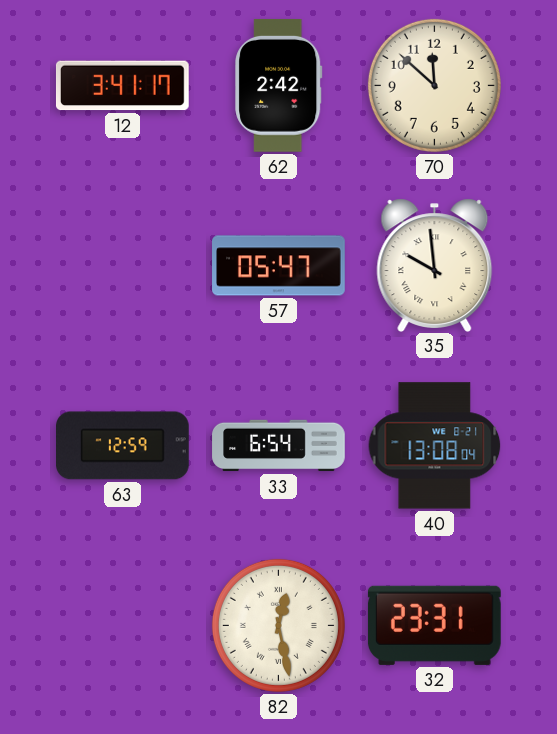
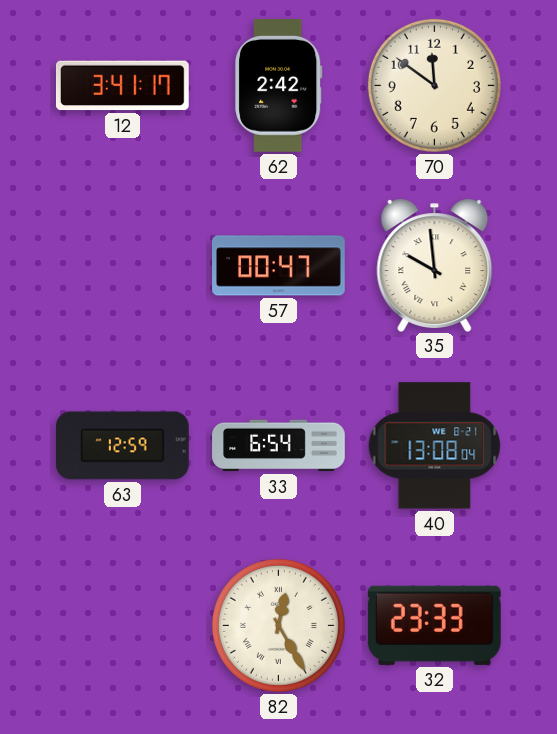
70: 11:52 -> 11:51
57: 05:47 -> 00:47
82: 12:28 -> 12:25
32: 23:31 -> 23:33
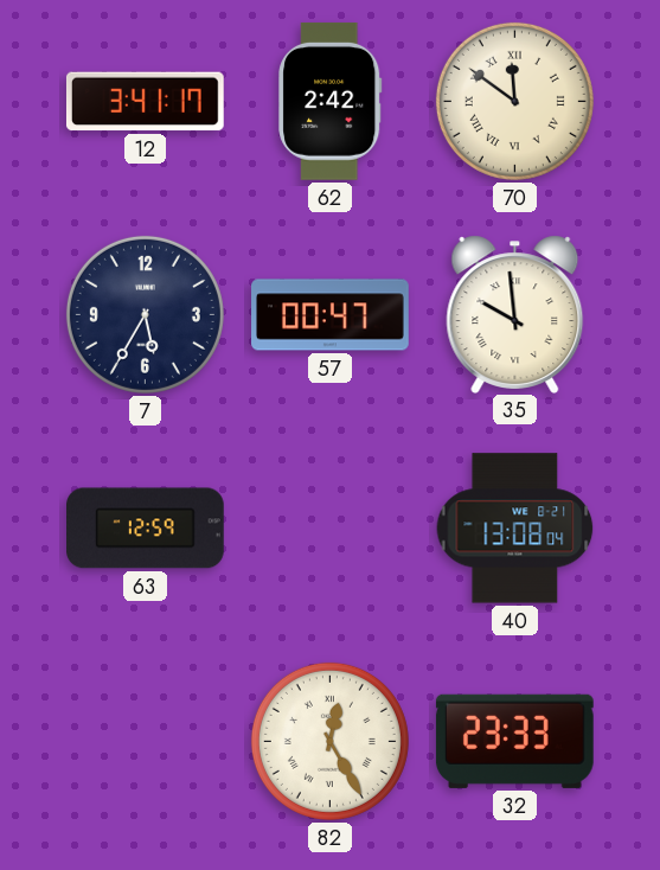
70 numerals: Arabic -> Roman
7: none -> 5:35
33: 6:54 -> none
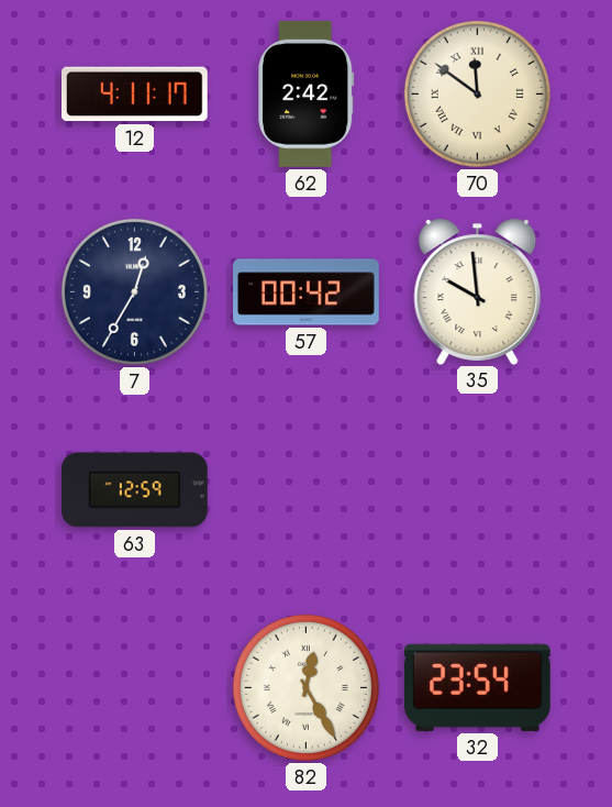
12: 3:41 -> 4:11
7: 5:35 -> 12:35
57: 00:47 -> 00:42
40: 13:08 -> none
32: 23:33 -> 23:54
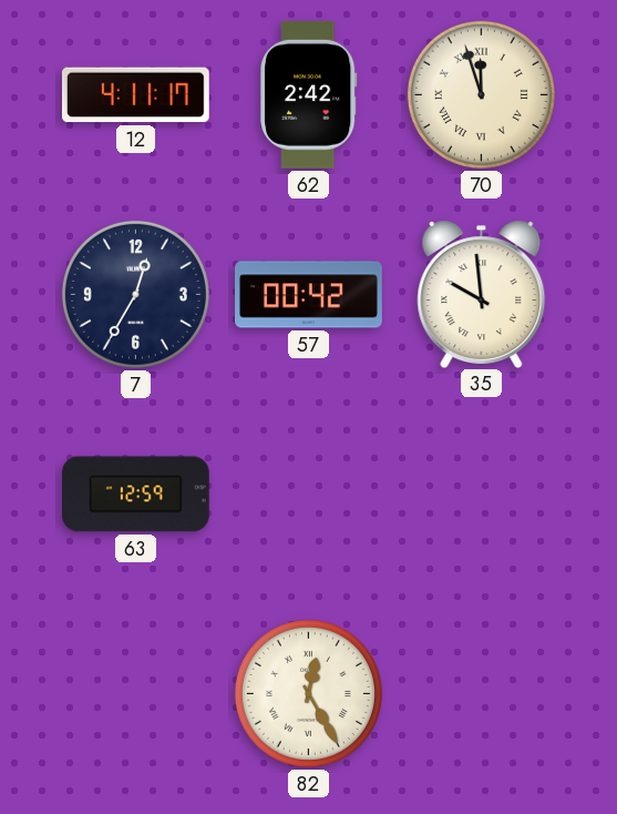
70: 11:51 -> 11:57
32: 23:54 -> none
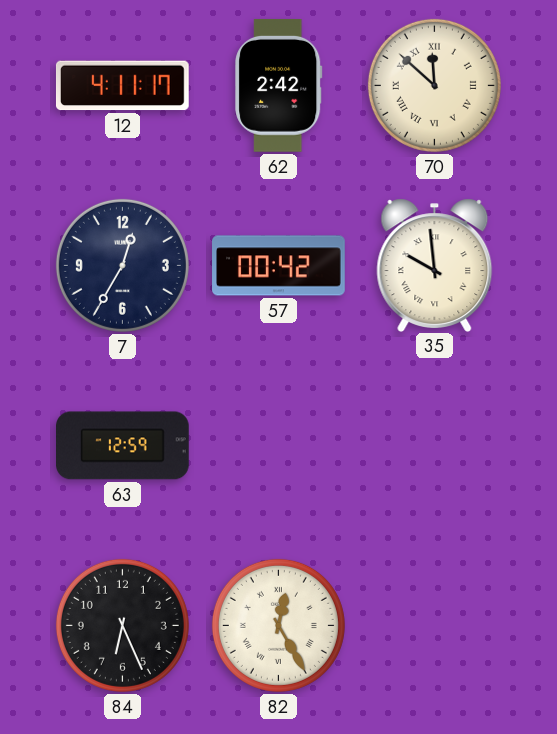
70: 11:57 -> 11:52
84: none -> 6:26
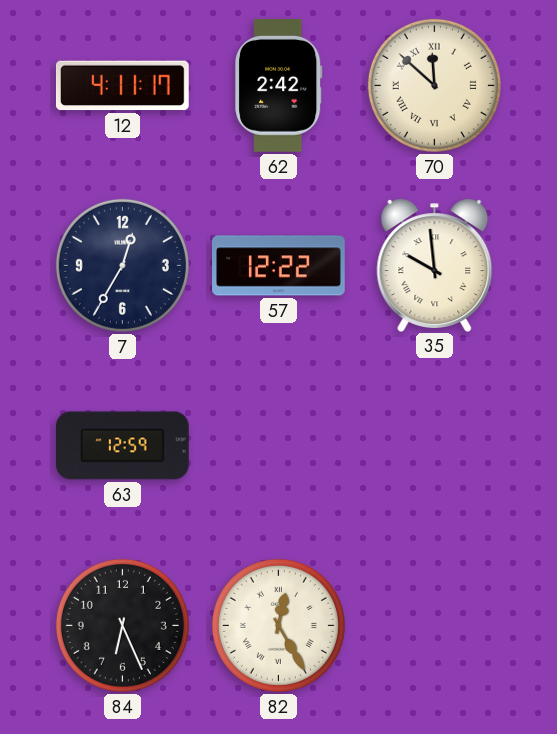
57: 00:42 -> 12:22
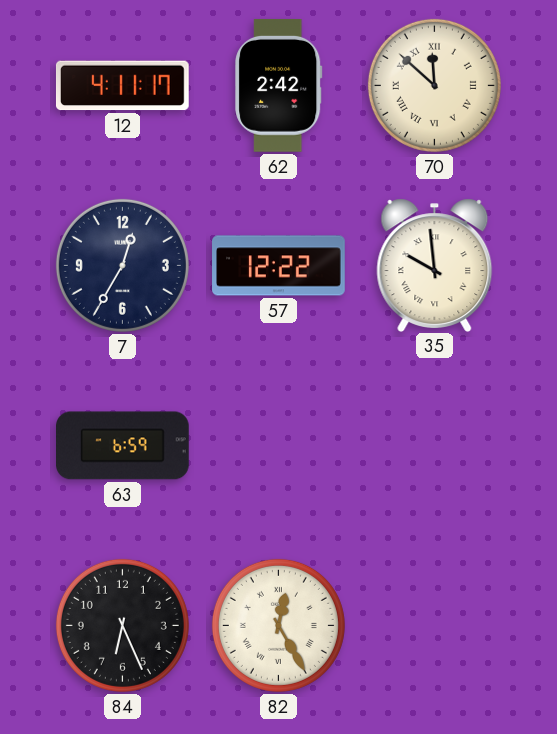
63: 12:59 -> 6:59
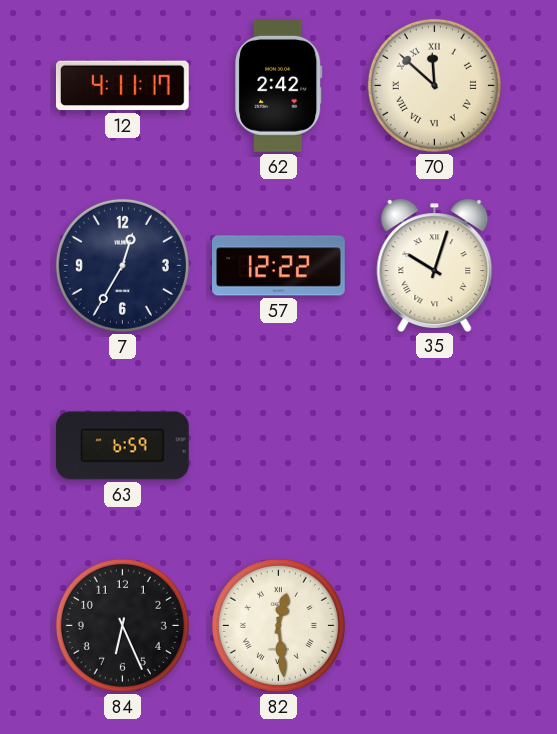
35: 9:59 -> 10:03
82: 12:25 -> 12:29
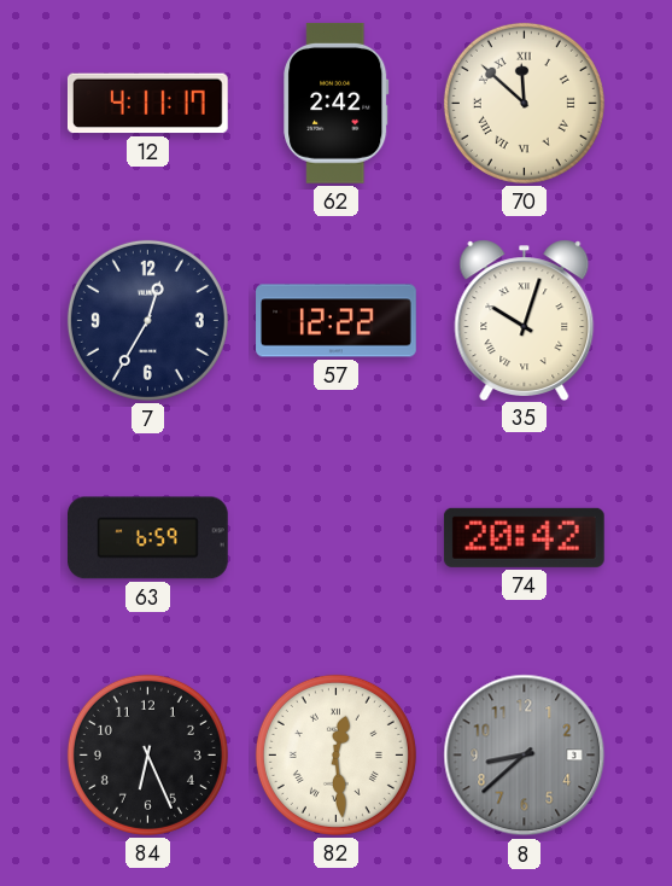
74: none -> 20:42
8: none -> 8:38
